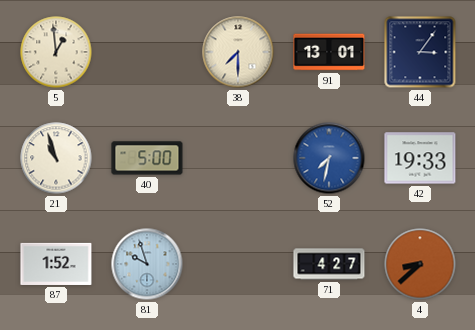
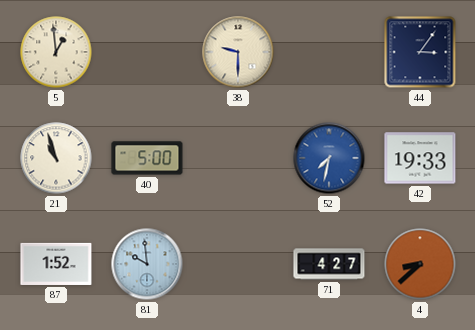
38: 7:30 -> 9:30
91: 13:01 -> none
81: 9:57 -> 9:59
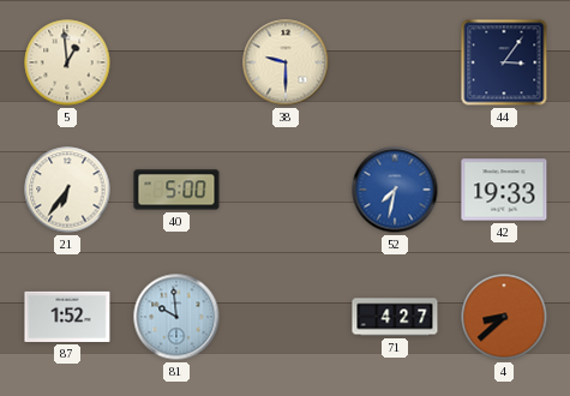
21: 10:57 -> 6:36
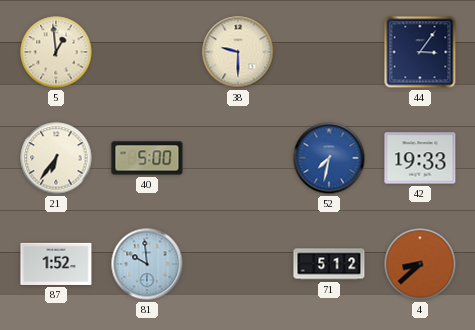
71: 4:27 -> 5:12
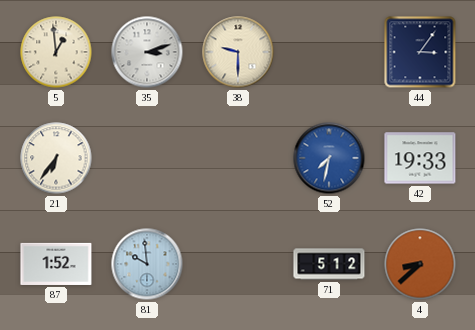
35: none -> 3:12
40: 5:00 -> none
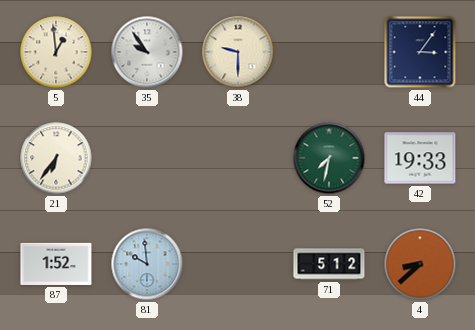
35: 3:12 -> 9:54
52 dial: blue -> green
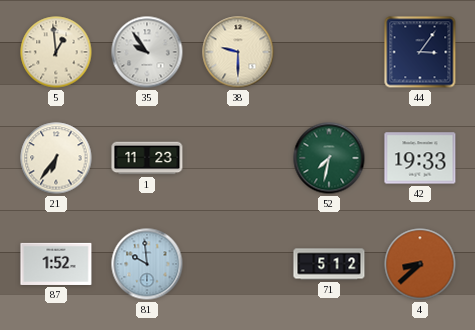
1: none -> 11:23
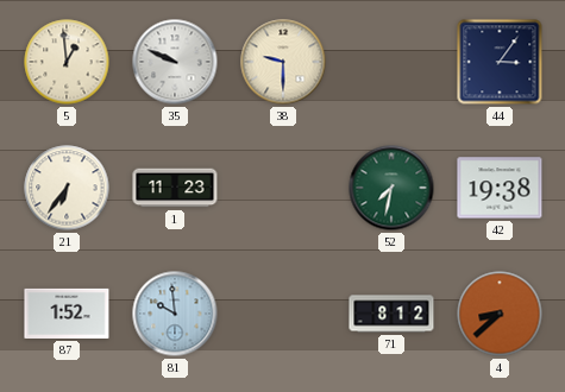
35: 9:54 -> 9:49
42: 19:33 -> 19:38
71: 5:12 -> 8:12
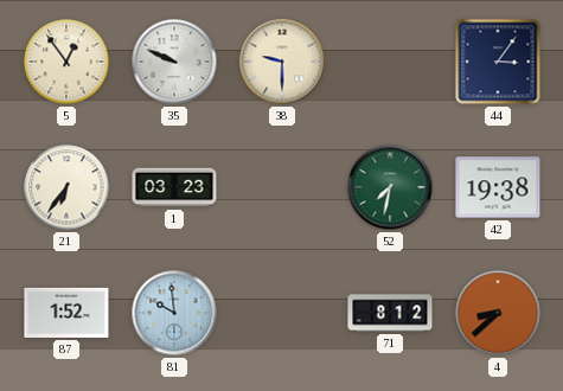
5: 12:59 -> 12:54
1: 11:23 -> 03:23
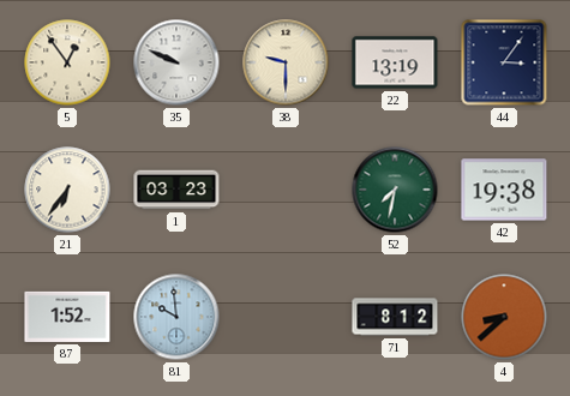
22: none -> 13:19
